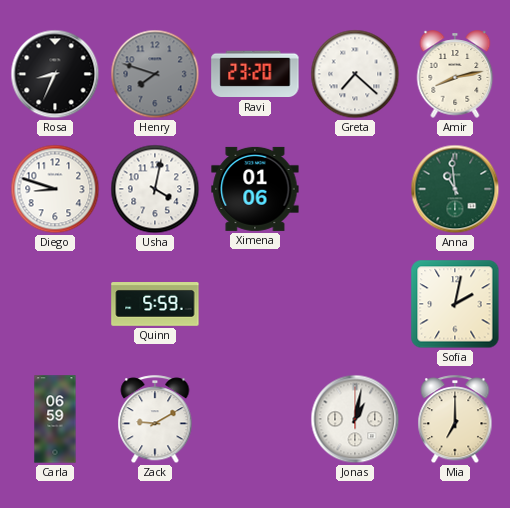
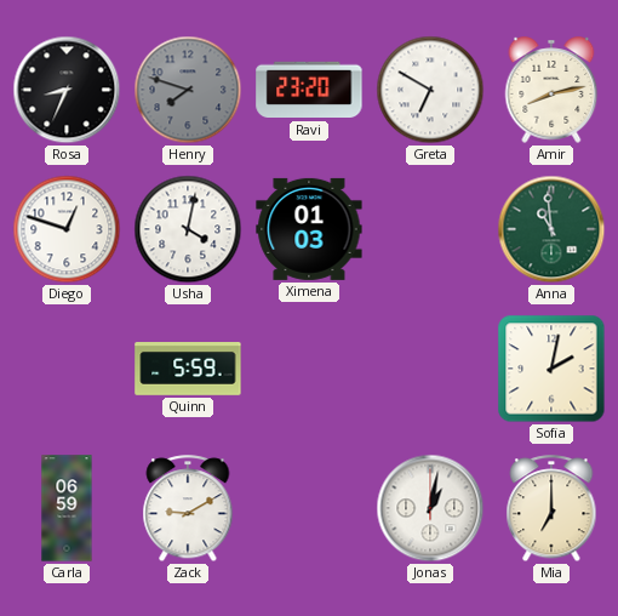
Greta: 7:22 -> 6:50
Diego: 8:48 -> 12:48
Ximena: 01:06 -> 01:03
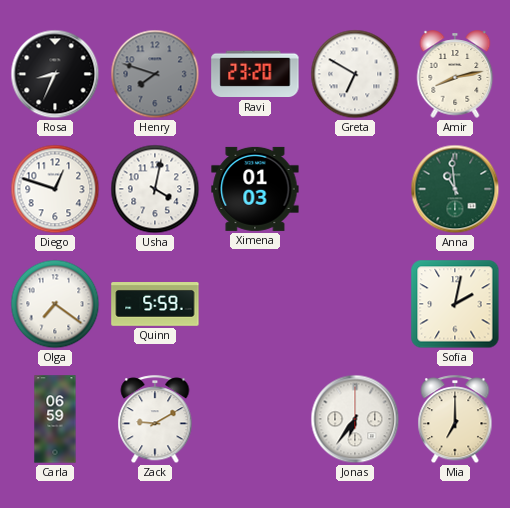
Olga: none -> 7:21
Jonas: 1:02 -> 6:36
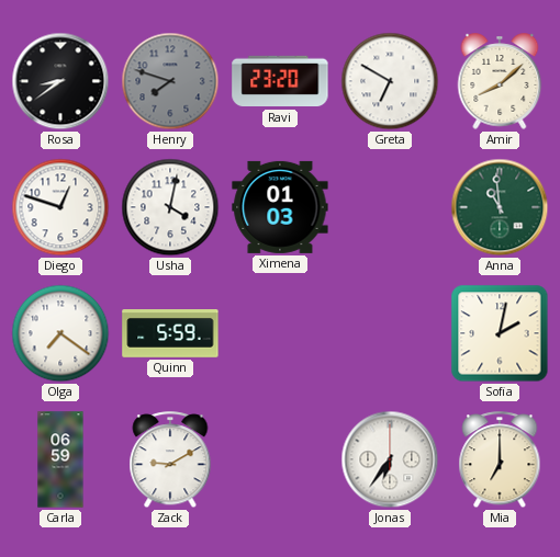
Rosa: 8:34 -> 8:39
Amir: 8:13 -> 8:08
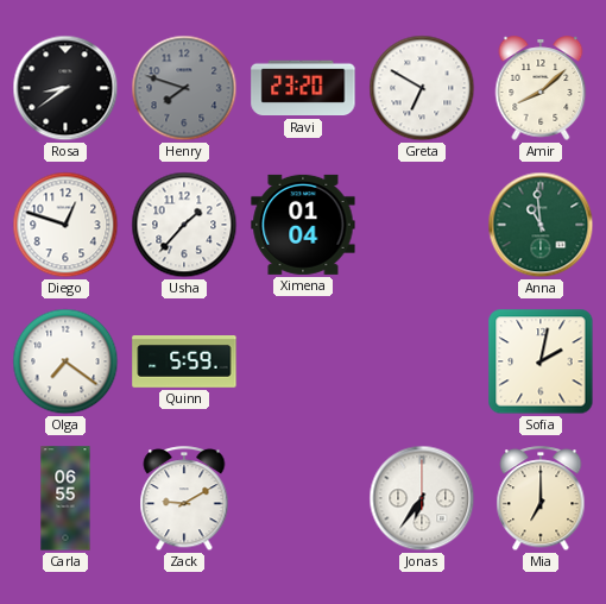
Usha: 4:02 -> 1:37
Ximena: 01:03 -> 01:04
Carla: 06:59 -> 06:55
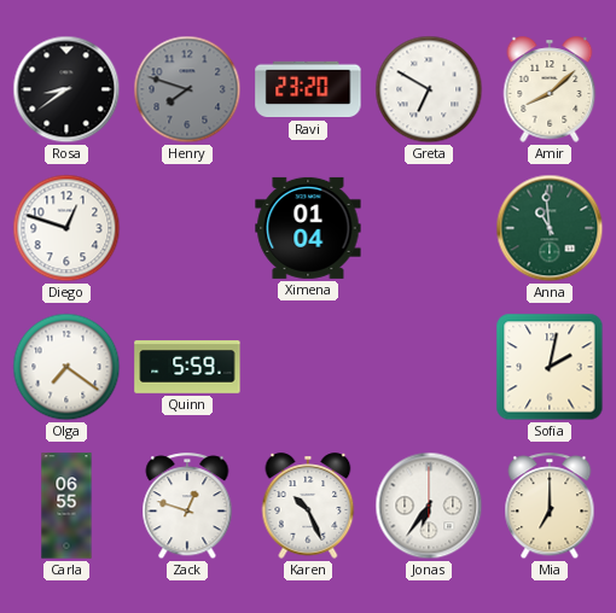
Usha: 1:37 -> none
Zack: 9:10 -> 12:48
Karen: none -> 10:26
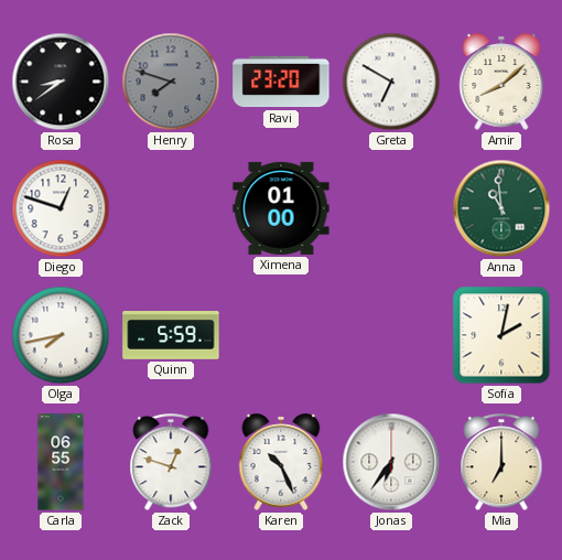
Ximena: 01:04 -> 01:00
Olga: 7:21 -> 7:43
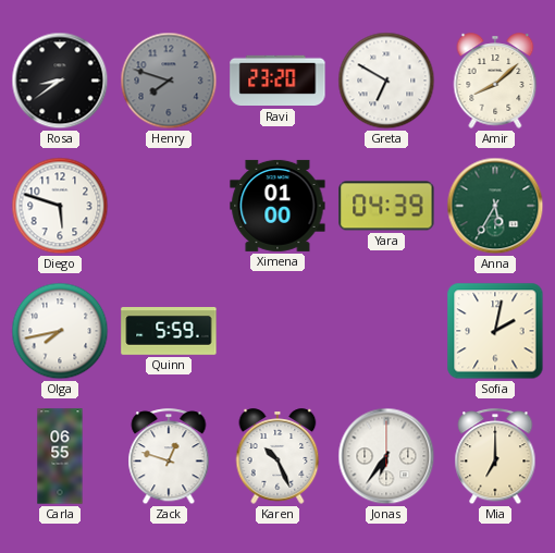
Diego: 12:48 -> 5:48
Yara: none -> 04:39
Anna: 10:59 -> 5:35
